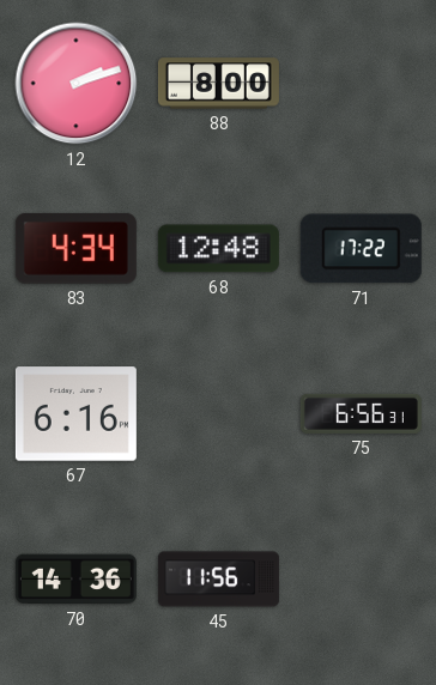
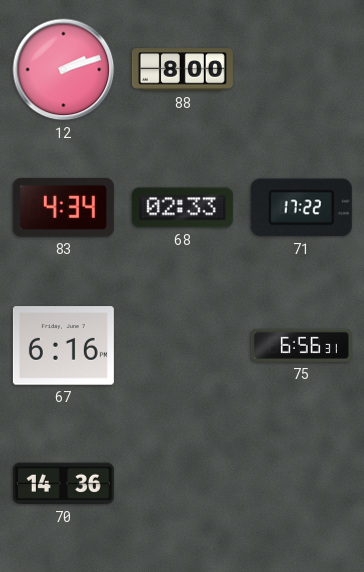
68: 12:48 -> 02:33
45: 11:56 -> none
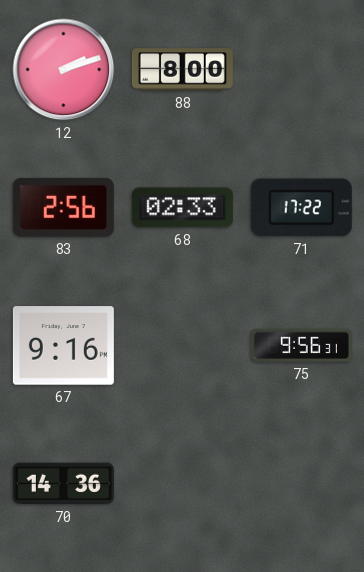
83: 4:34 -> 2:56
67: 6:16 -> 9:16
75: 6:56 -> 9:56
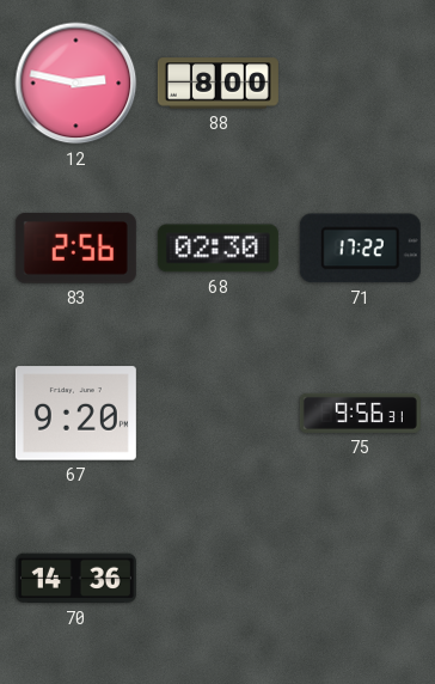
12: 2:12 -> 2:47
68: 02:33 -> 02:30
67: 9:16 -> 9:20
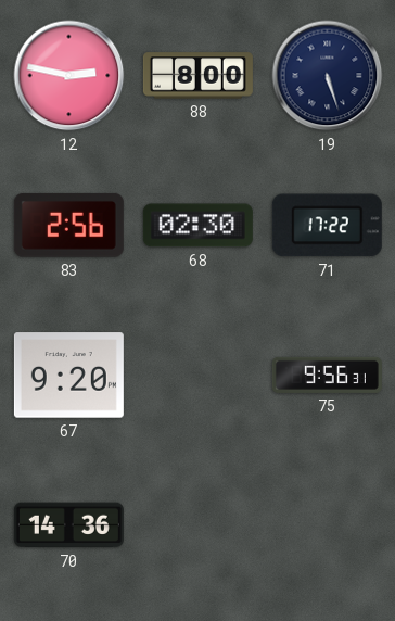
19: none -> 5:27
